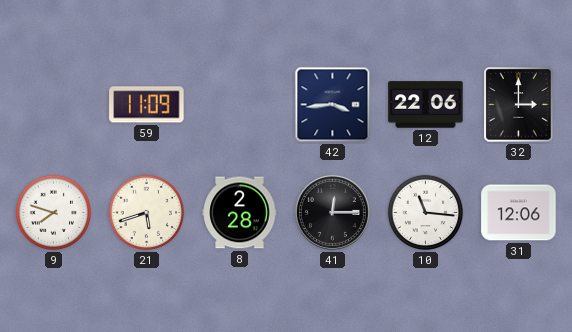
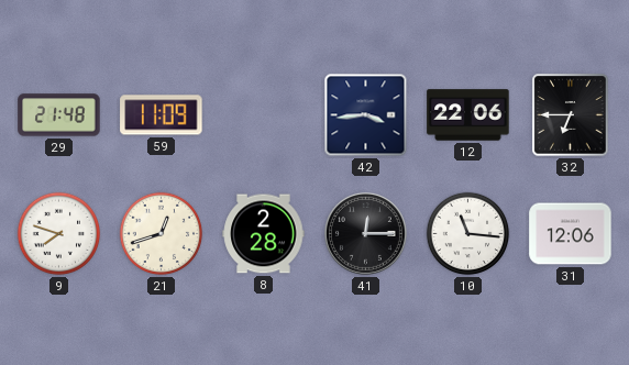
29: none -> 21:48
32: 3:00 -> 6:45
21: 5:42 -> 12:42
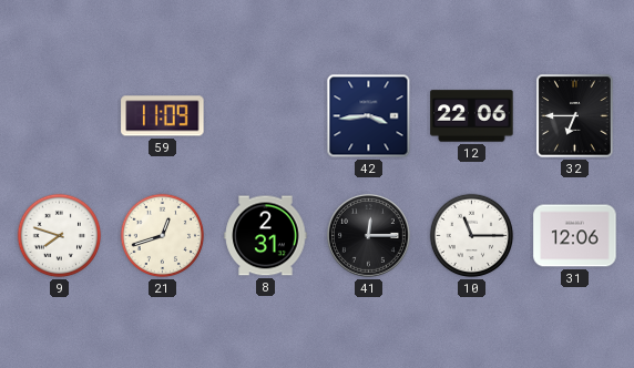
29: 21:48 -> none
8: 2:28 -> 2:31
10: 11:16 -> 11:15
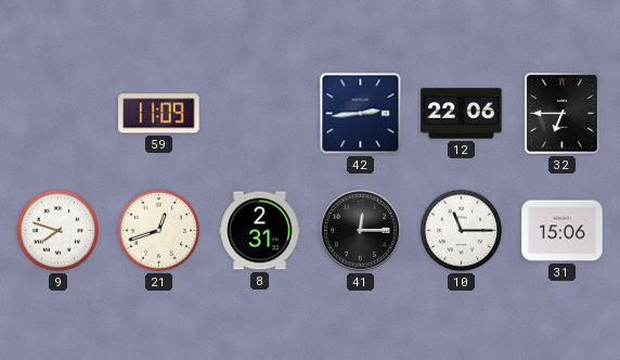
42: 3:44 -> 2:44
31: 12:06 -> 15:06
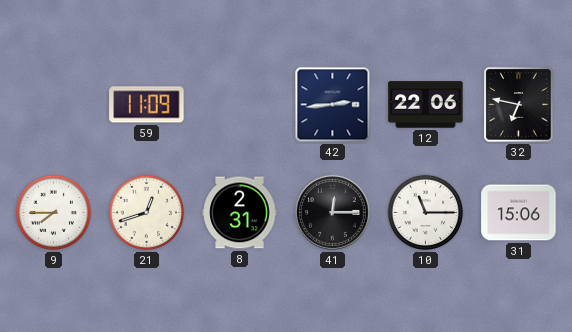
32: 6:45 -> 6:47
9: 7:48 -> 7:45
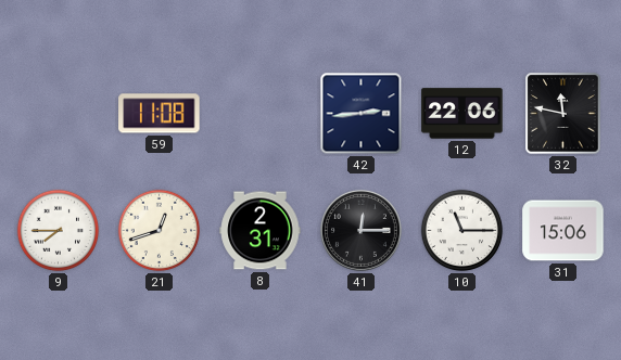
59: 11:09 -> 11:08
32: 6:47 -> 11:47
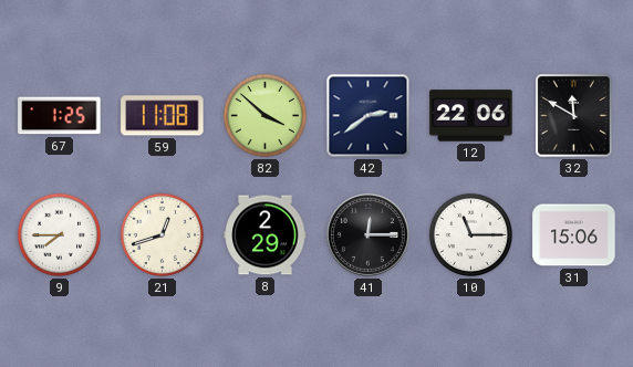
67: none -> 1:25
82: none -> 3:52
42: 2:44 -> 2:39
32: 11:47 -> 11:50
8: 2:31 -> 2:29
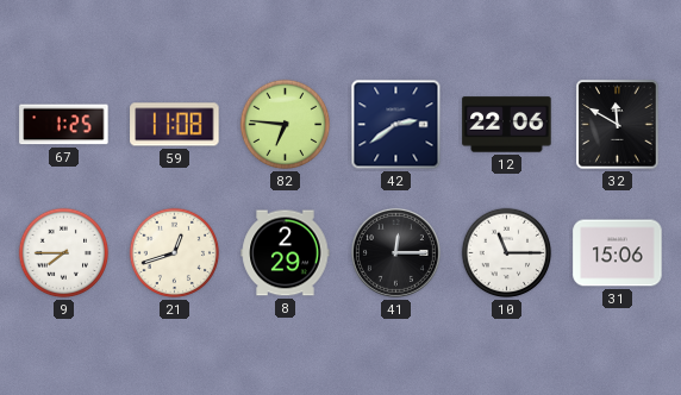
82: 3:52 -> 6:46
